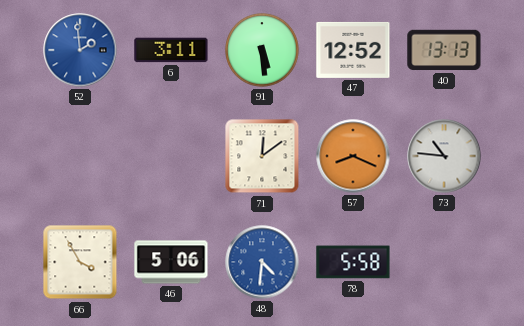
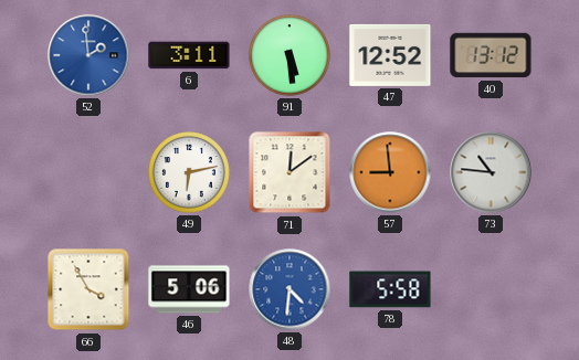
40: 13:13 -> 13:12
49: none -> 6:13
57: 8:19 -> 8:59
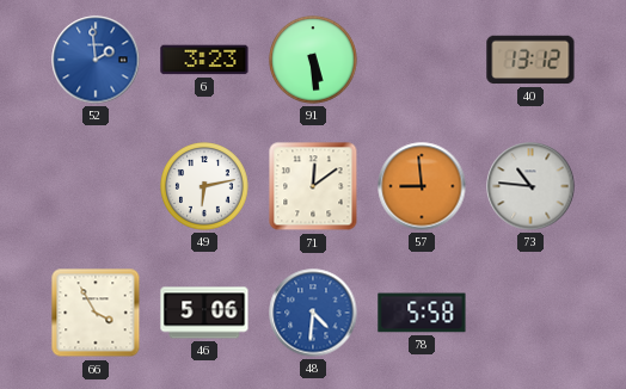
6: 3:11 -> 3:23
47: 12:52 -> none
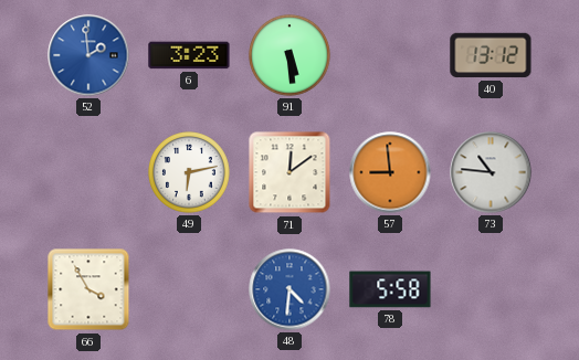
46: 5:06 -> none
